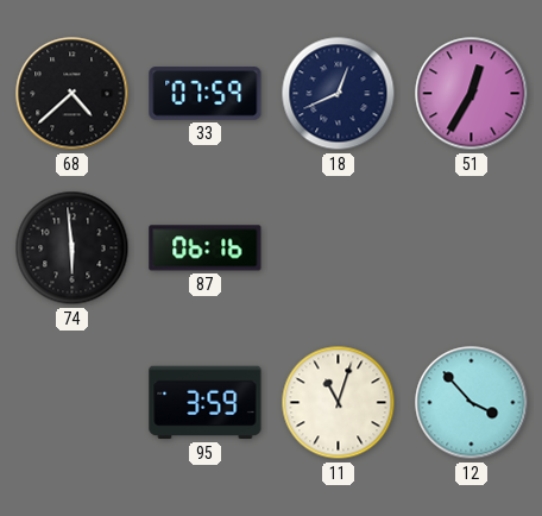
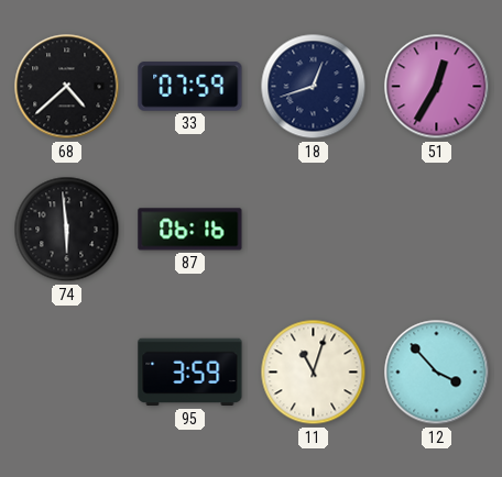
18: 12:41 -> 12:42
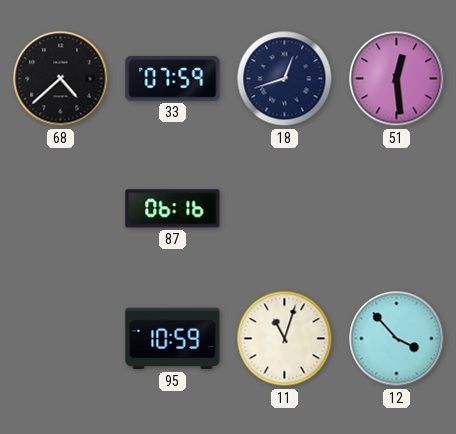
51: 12:35 -> 12:29
74: 5:59 -> none
95: 3:59 -> 10:59
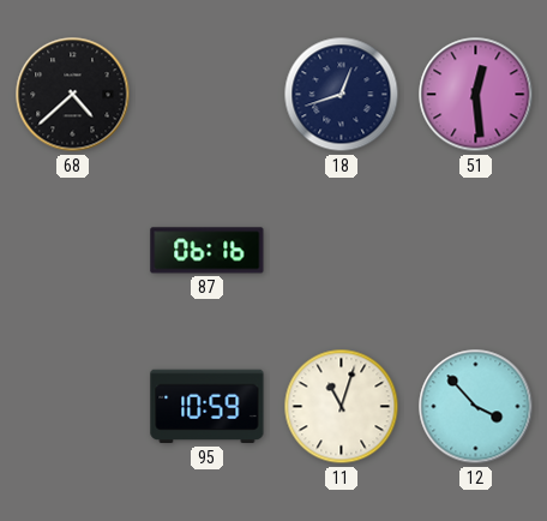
33: 07:59 -> none
